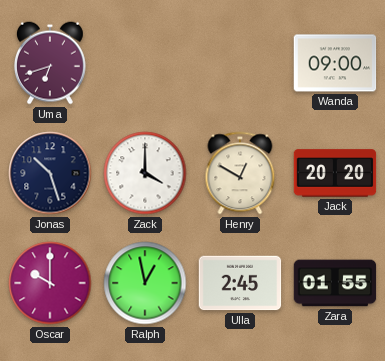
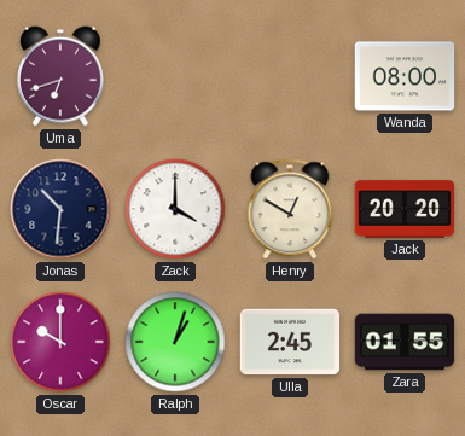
Wanda: 09:00 -> 08:00
Jonas: 10:27 -> 10:31
Ralph: 12:58 -> 1:03
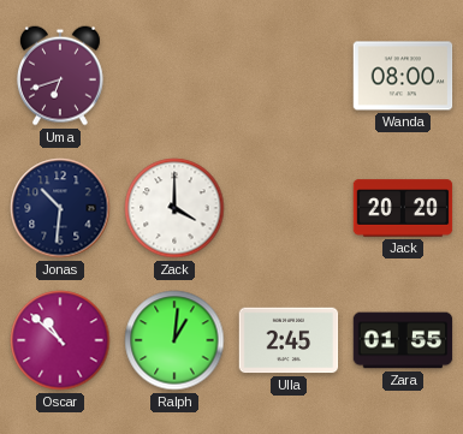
Henry: 12:50 -> none
Oscar: 10:00 -> 10:52
Ralph: 1:03 -> 1:01
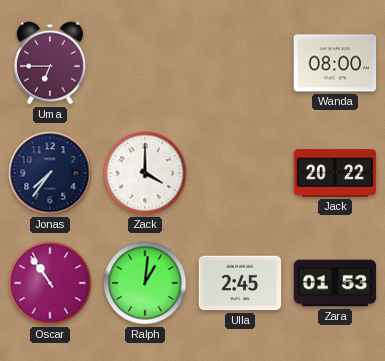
Uma: 6:42 -> 6:45
Jonas: 10:31 -> 7:36
Jack: 20:20 -> 20:22
Oscar: 10:52 -> 10:54
Zara: 01:55 -> 01:53
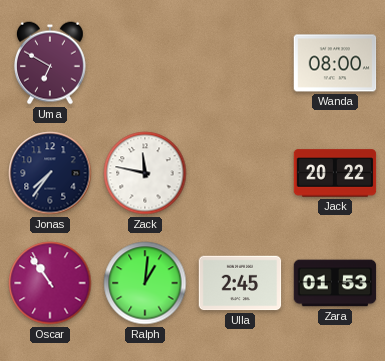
Uma: 6:45 -> 6:50
Zack: 4:00 -> 11:47
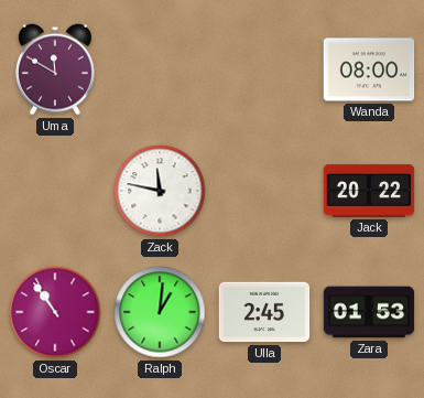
Uma: 6:50 -> 11:50
Jonas: 7:36 -> none
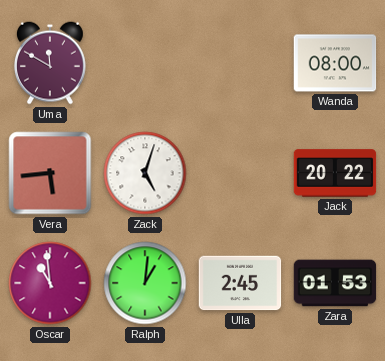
Vera: none -> 5:44
Zack: 11:47 -> 5:03
Oscar: 10:54 -> 10:59
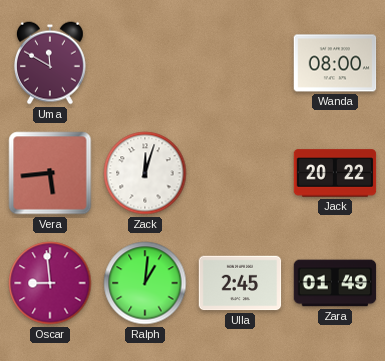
Zack: 5:03 -> 12:03
Oscar: 10:59 -> 8:59
Zara: 01:53 -> 01:49
